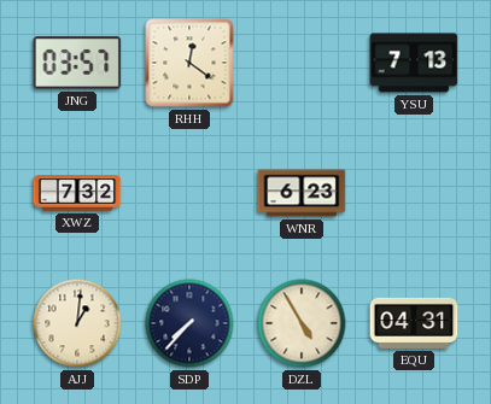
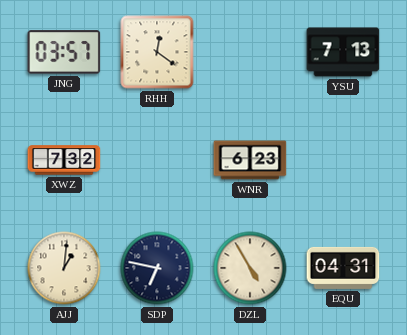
SDP: 7:37 -> 6:47
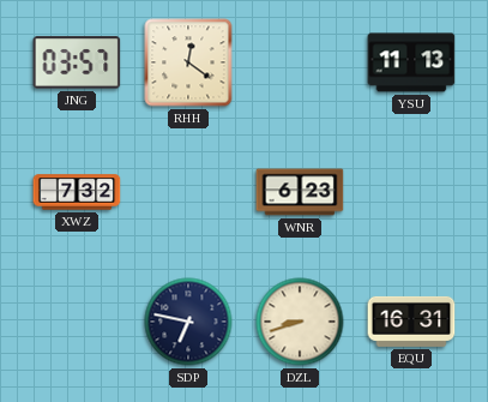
YSU: 7:13 -> 11:13
AJJ: 1:01 -> none
DZL: 4:55 -> 8:42
EQU: 04:31 -> 16:31
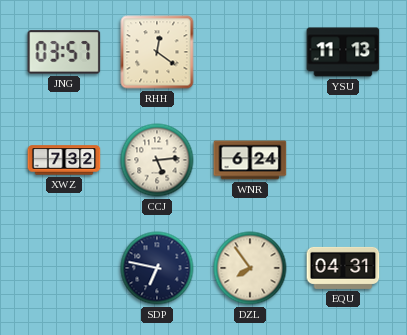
CCJ: none -> 5:14
WNR: 6:23 -> 6:24
DZL: 8:42 -> 7:54
EQU: 16:31 -> 04:31
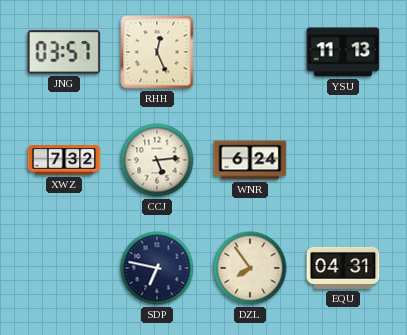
RHH: 12:21 -> 12:26
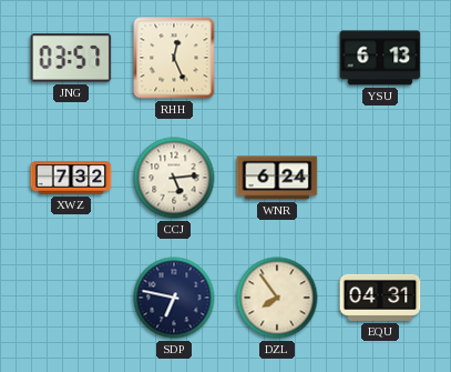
YSU: 11:13 -> 6:13
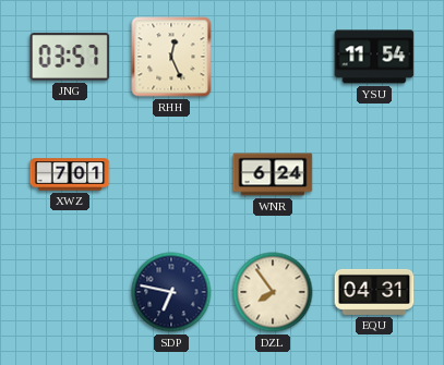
YSU: 6:13 -> 11:54
XWZ: 7:32 -> 7:01
CCJ: 5:14 -> none
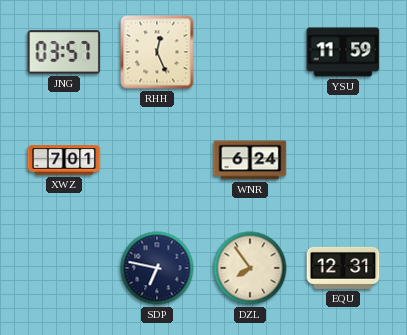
YSU: 11:54 -> 11:59
EQU: 04:31 -> 12:31
